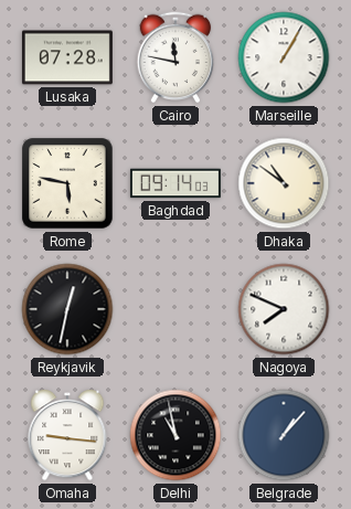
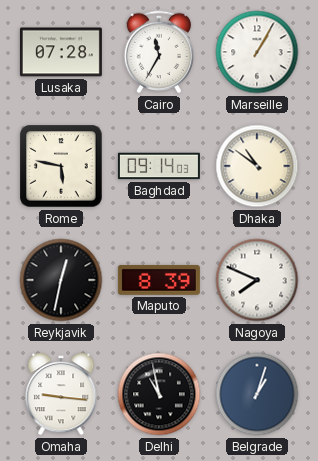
Cairo: 11:47 -> 11:35
Maputo: none -> 8:39
Belgrade: 1:07 -> 1:03
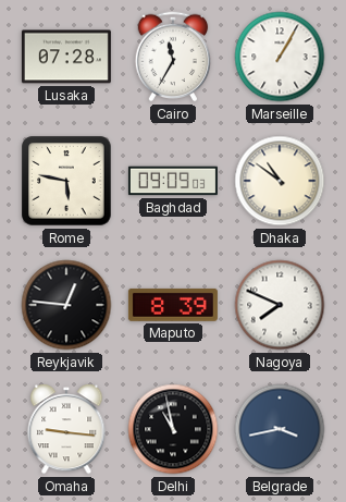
Baghdad: 09:14 -> 09:09
Reykjavik: 12:32 -> 12:46
Belgrade: 1:03 -> 3:43
